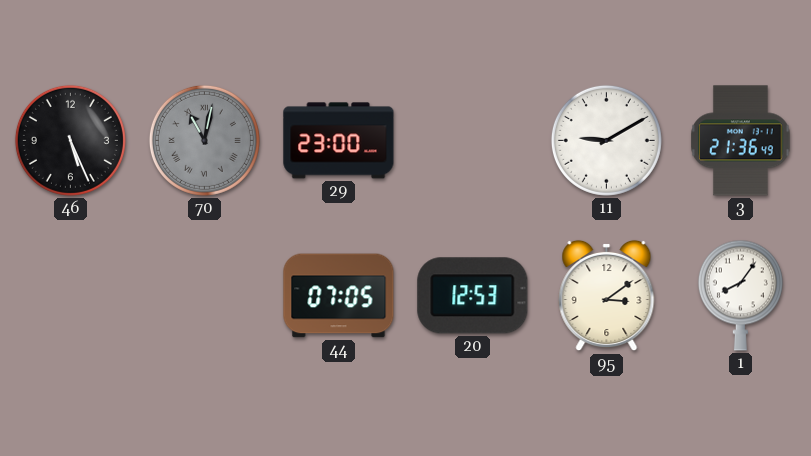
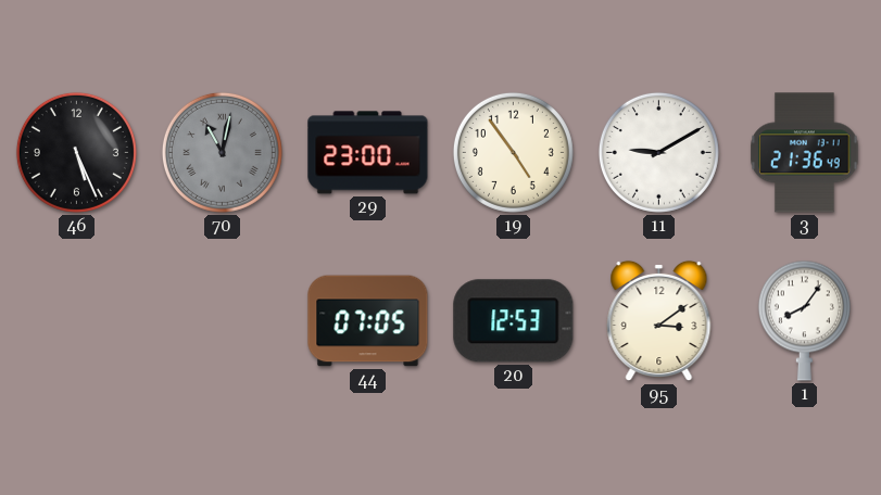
19: none -> 4:54
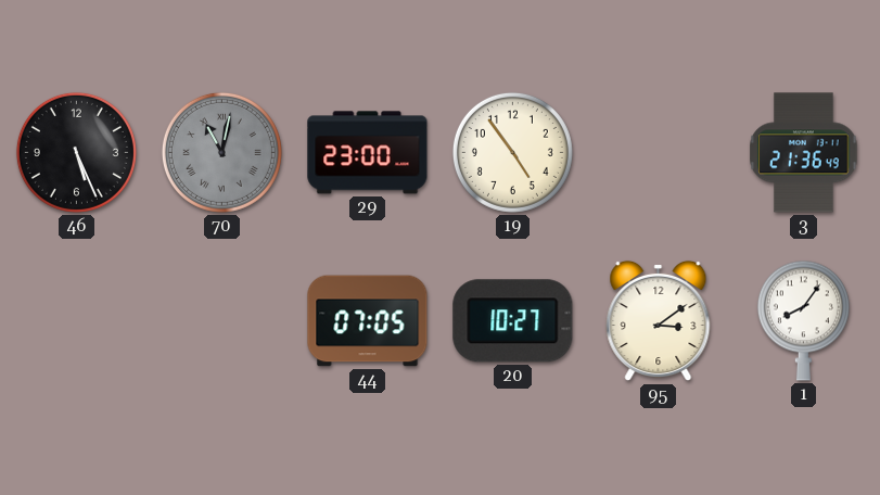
11: 9:10 -> none
20: 12:53 -> 10:27
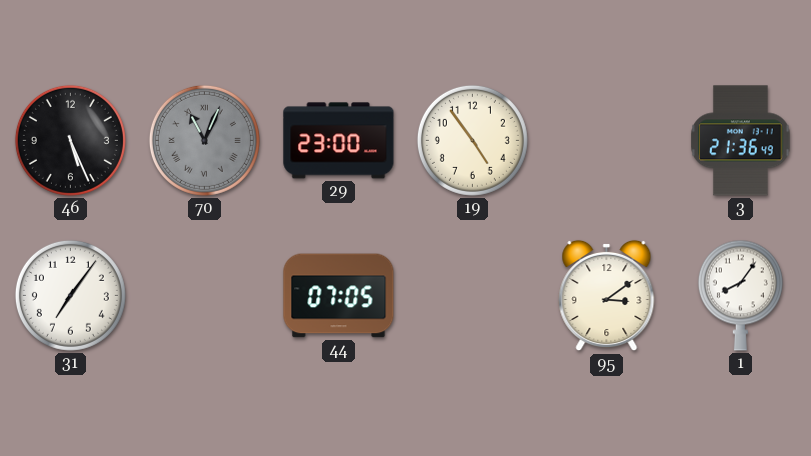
70: 11:02 -> 11:04
31: none -> 7:06
20: 10:27 -> none
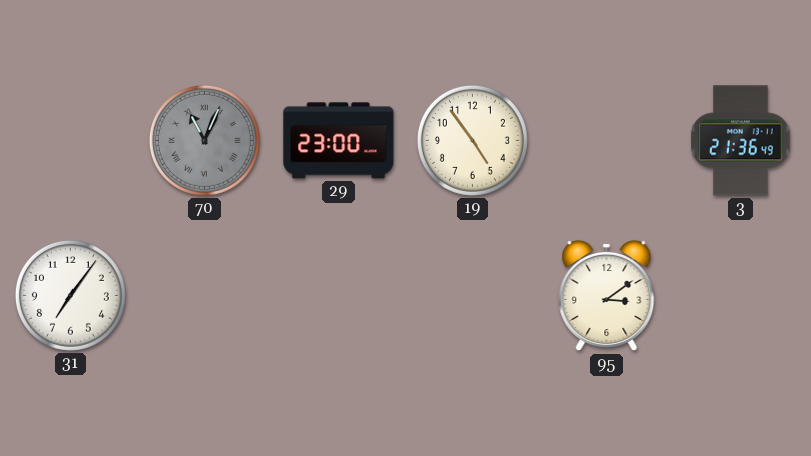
46: 5:26 -> none
44: 07:05 -> none
1: 8:06 -> none
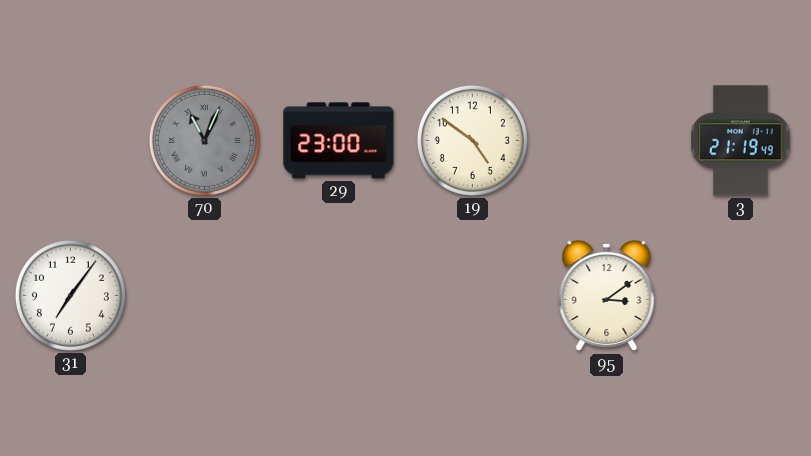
19: 4:54 -> 4:51
3: 21:36 -> 21:19
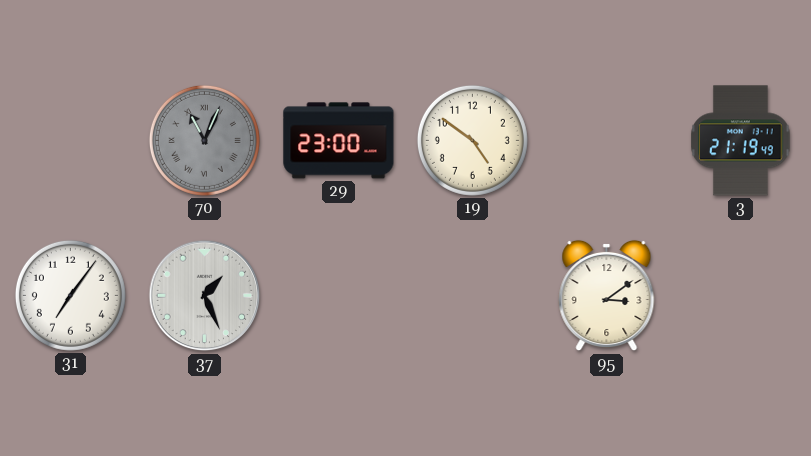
37: none -> 1:26
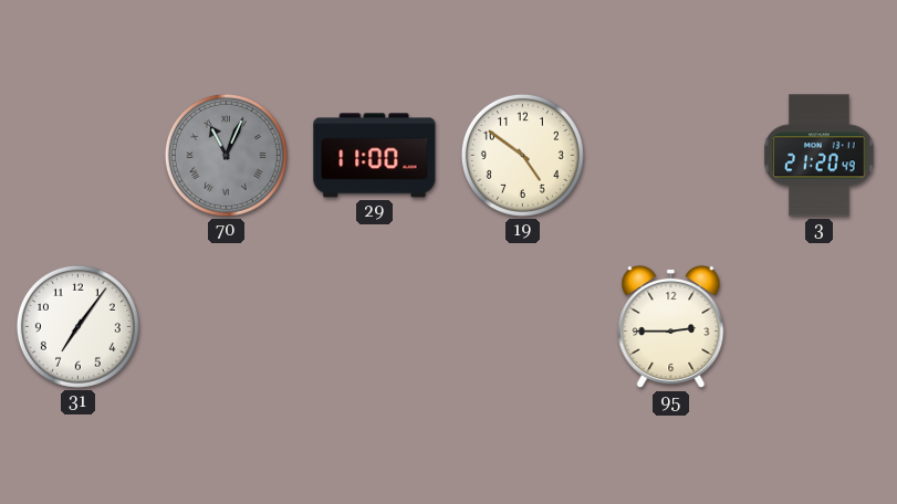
29: 23:00 -> 11:00
3: 21:19 -> 21:20
37: 1:26 -> none
95: 3:09 -> 2:45
